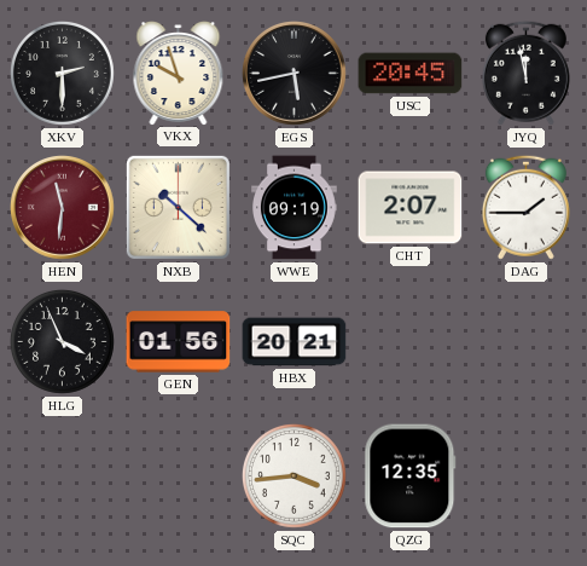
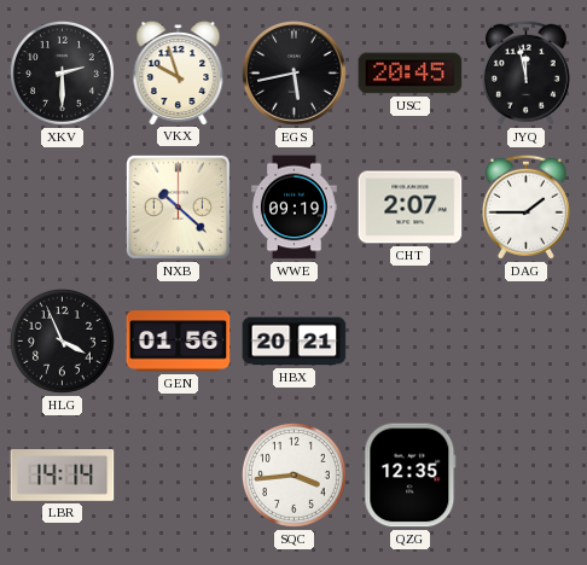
HEN: 11:31 -> none
LBR: none -> 14:14
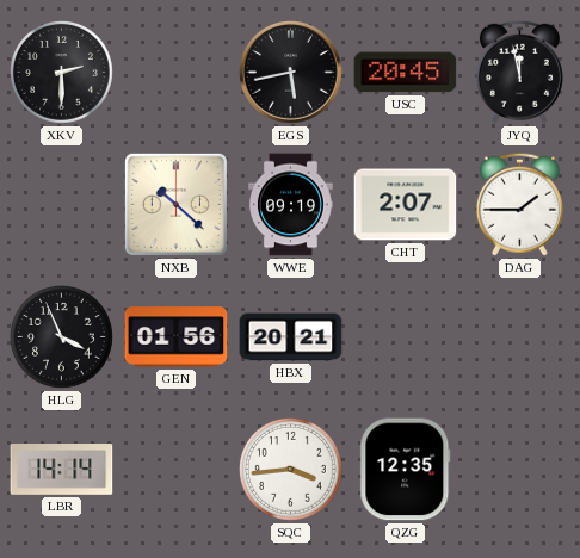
VKX: 9:57 -> none
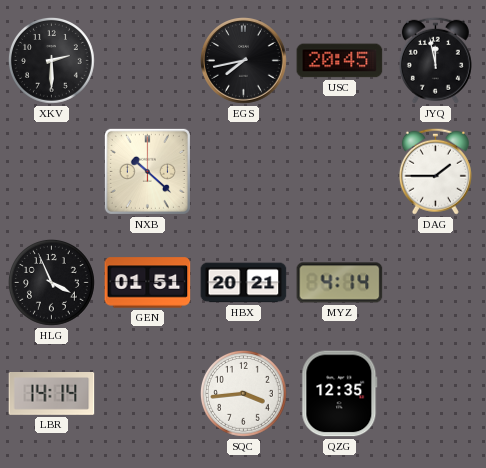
EGS: 5:43 -> 7:43
WWE: 09:19 -> none
CHT: 2:07 -> none
GEN: 01:56 -> 01:51
MYZ: none -> 4:14
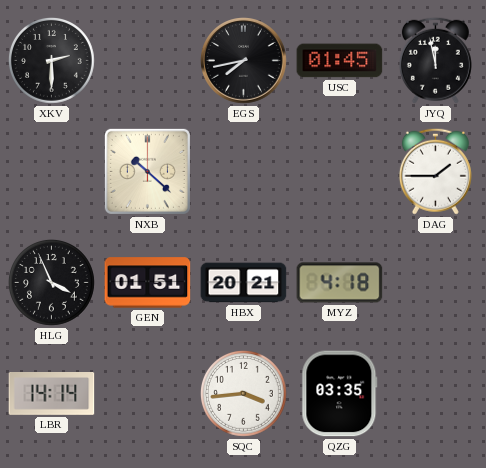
USC: 20:45 -> 01:45
MYZ: 4:14 -> 4:18
QZG: 12:35 -> 03:35
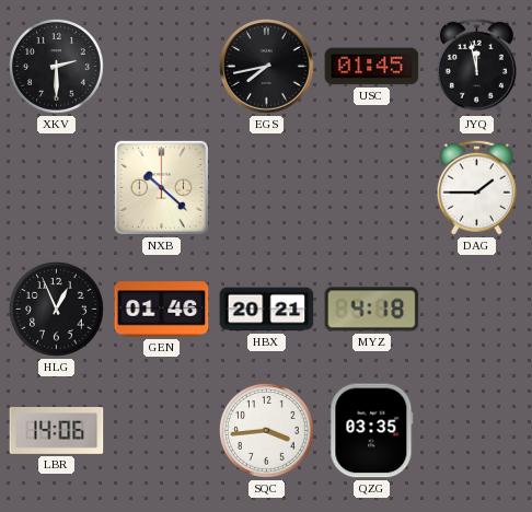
HLG: 3:56 -> 12:56
GEN: 01:51 -> 01:46
LBR: 14:14 -> 14:06
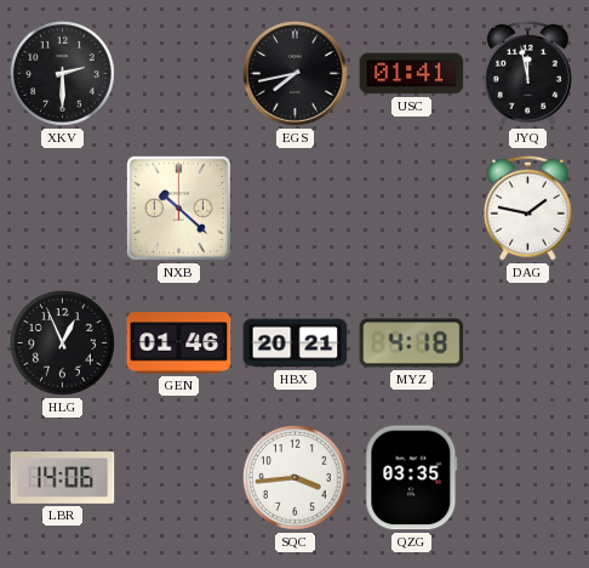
USC: 01:45 -> 01:41
DAG: 1:45 -> 1:47
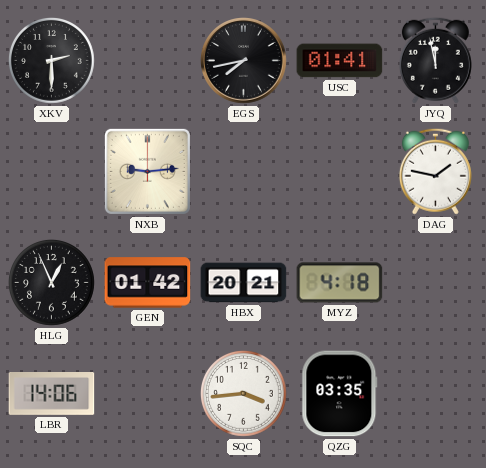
NXB: 10:22 -> 9:14
GEN: 01:46 -> 01:42
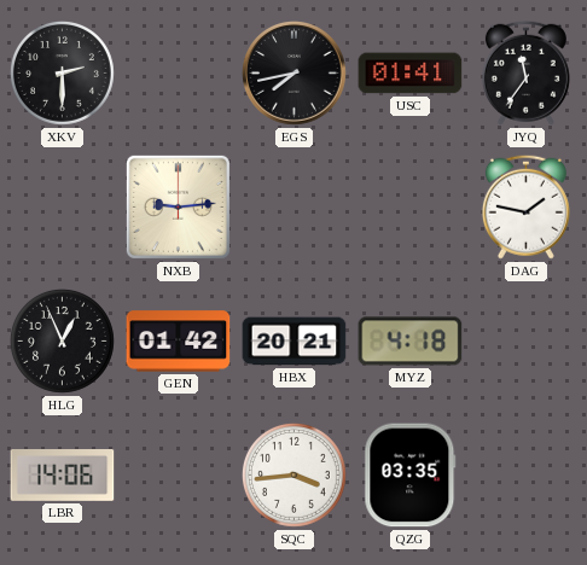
JYQ: 11:58 -> 11:36
